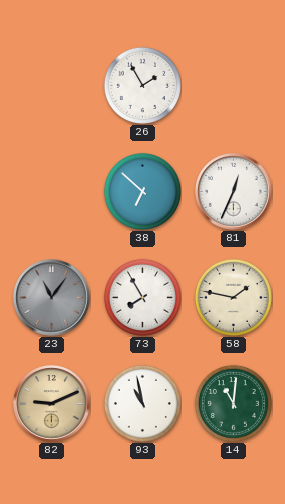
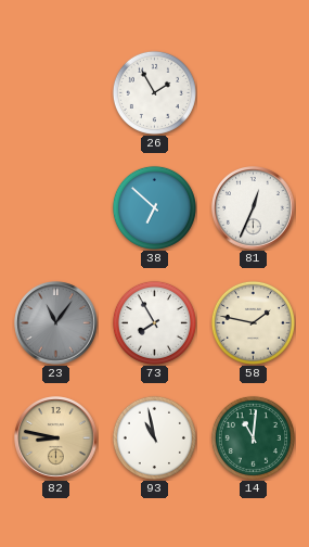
82: 9:11 -> 8:47
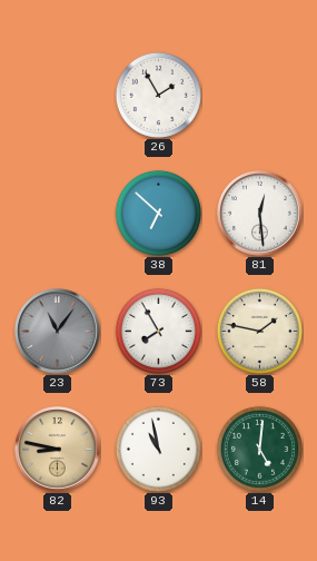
81: 12:34 -> 12:29
14: 11:01 -> 5:01
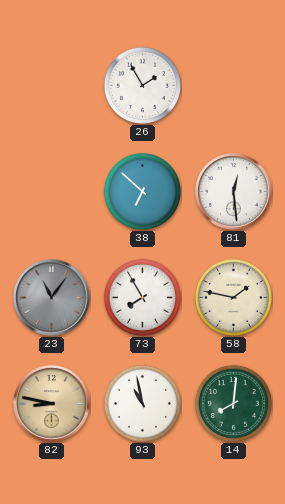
14: 5:01 -> 8:01
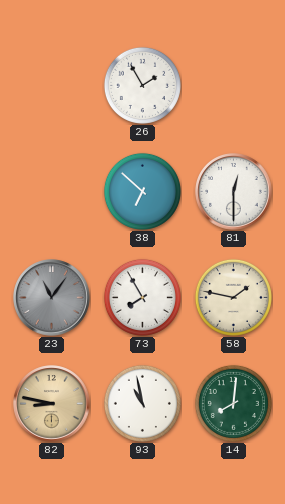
81: 12:29 -> 12:30
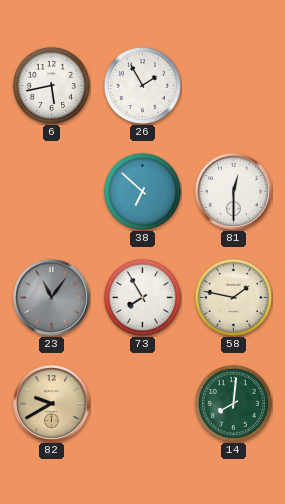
6: none -> 5:43
82: 8:47 -> 9:40
93: 10:58 -> none
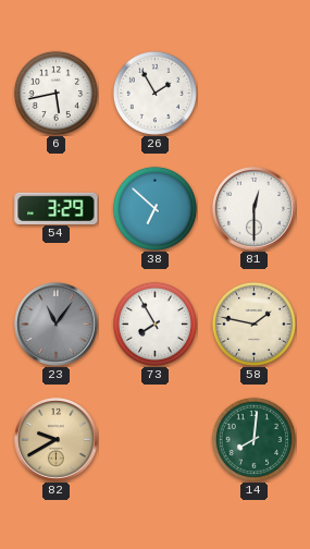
54: none -> 3:29
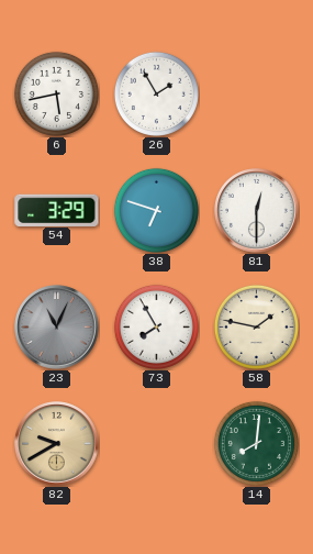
38: 6:52 -> 6:48
23: 11:06 -> 11:04
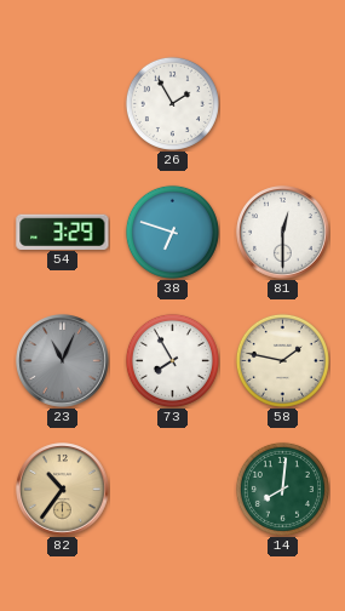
6: 5:43 -> none
82: 9:40 -> 10:36
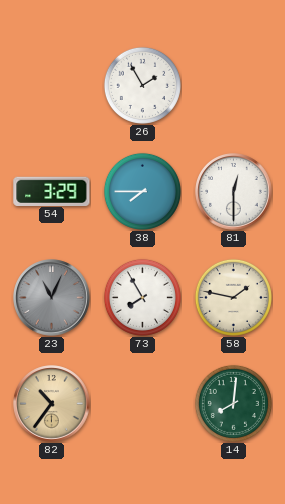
38: 6:48 -> 7:45
